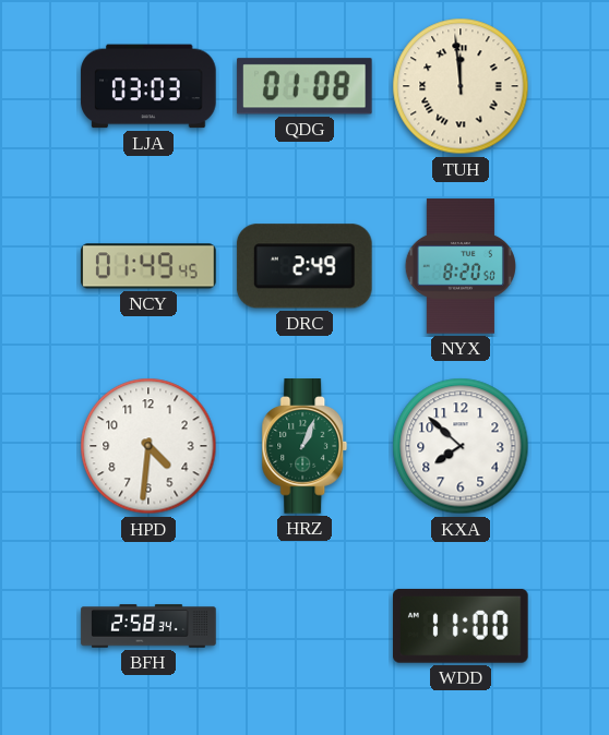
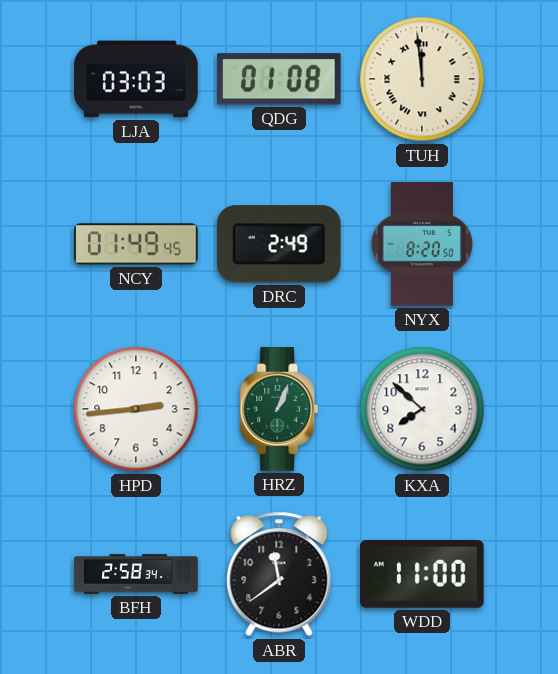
HPD: 4:31 -> 2:44
ABR: none -> 11:39
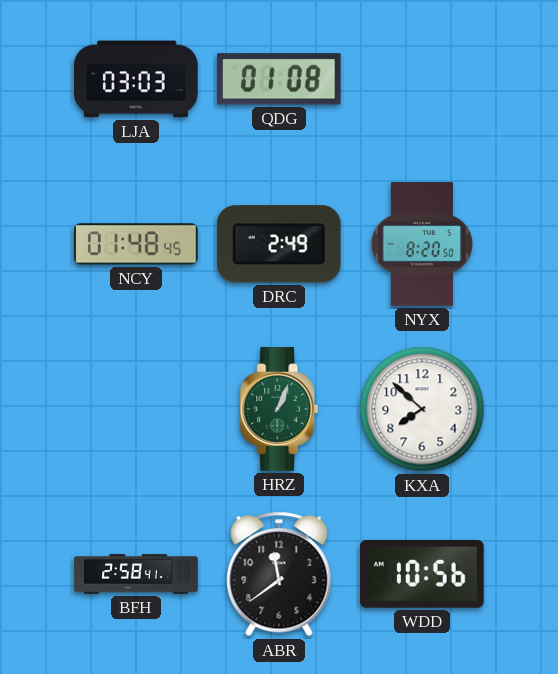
TUH: 11:59 -> none
NCY: 01:49 -> 01:48
HPD: 2:44 -> none
BFH: 2:58:34 -> 2:58:41
WDD: 11:00 -> 10:56
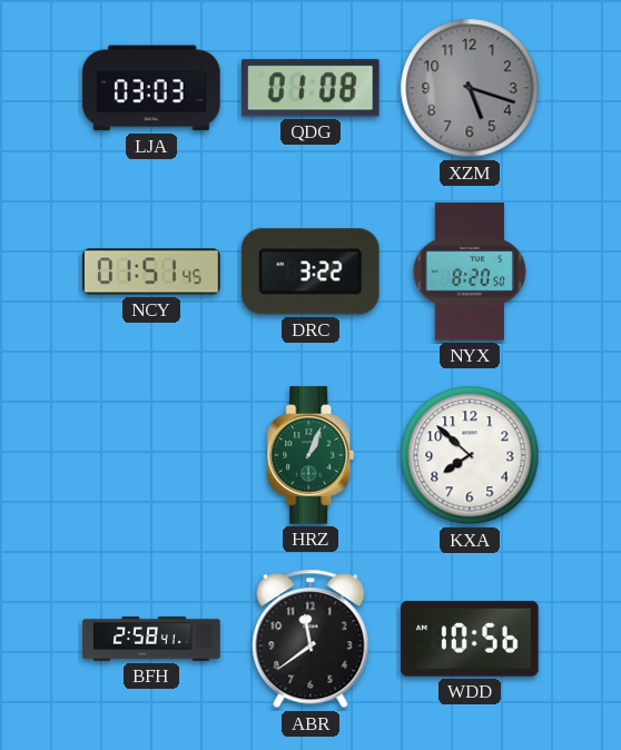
XZM: none -> 5:18
NCY: 01:48 -> 01:51
DRC: 2:49 -> 3:22
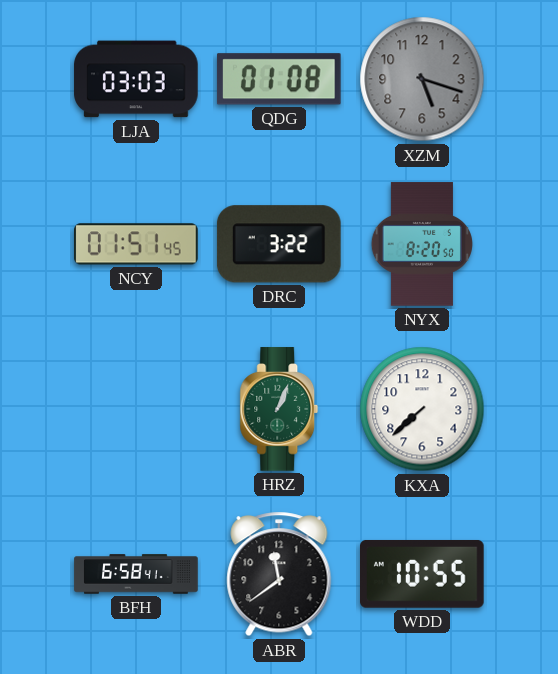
KXA: 7:52 -> 7:38
BFH: 2:58 -> 6:58
WDD: 10:56 -> 10:55
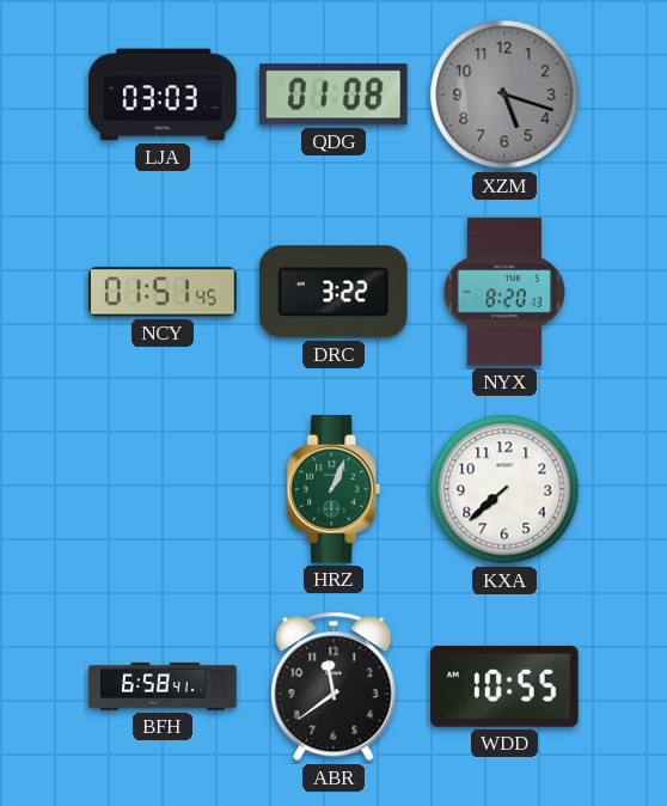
NYX: 8:20:50 -> 8:20:13
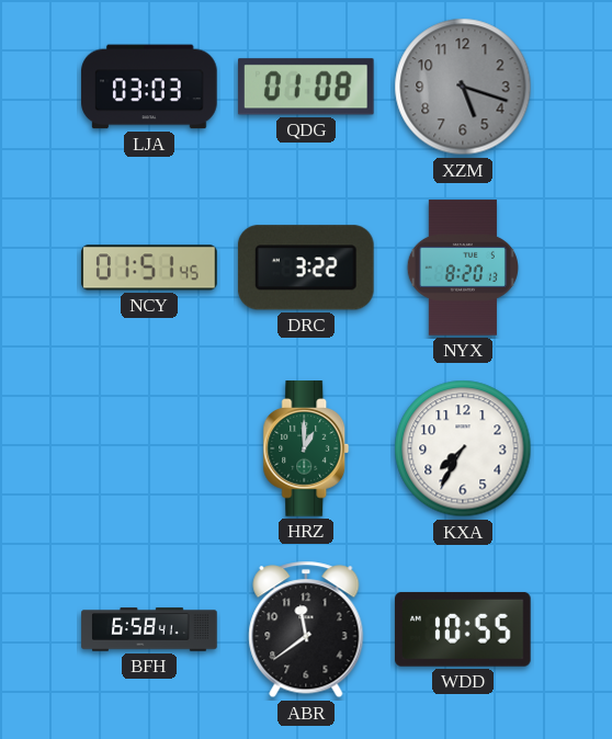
HRZ: 1:04 -> 1:00
KXA: 7:38 -> 7:35
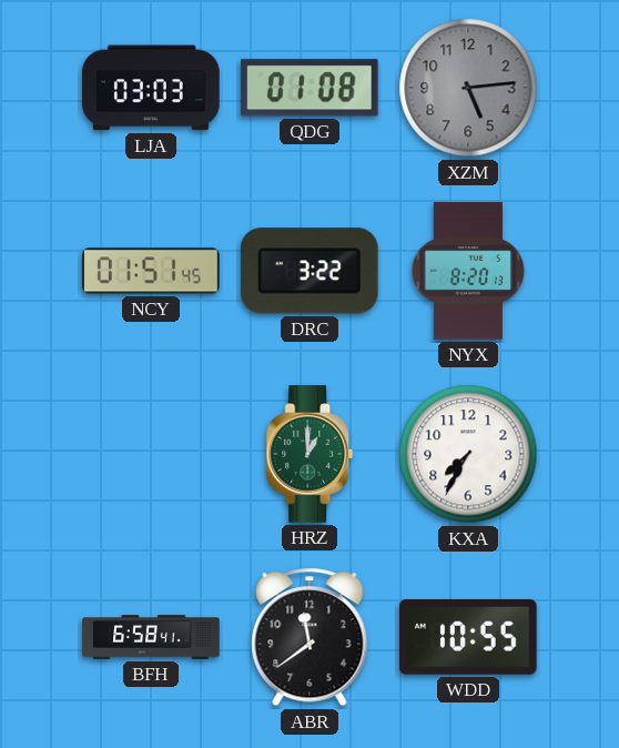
XZM: 5:18 -> 5:14
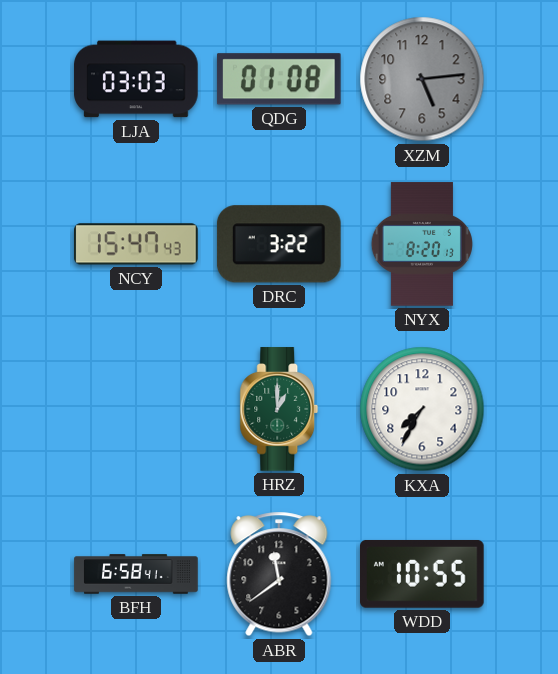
NCY: 01:51 -> 15:47
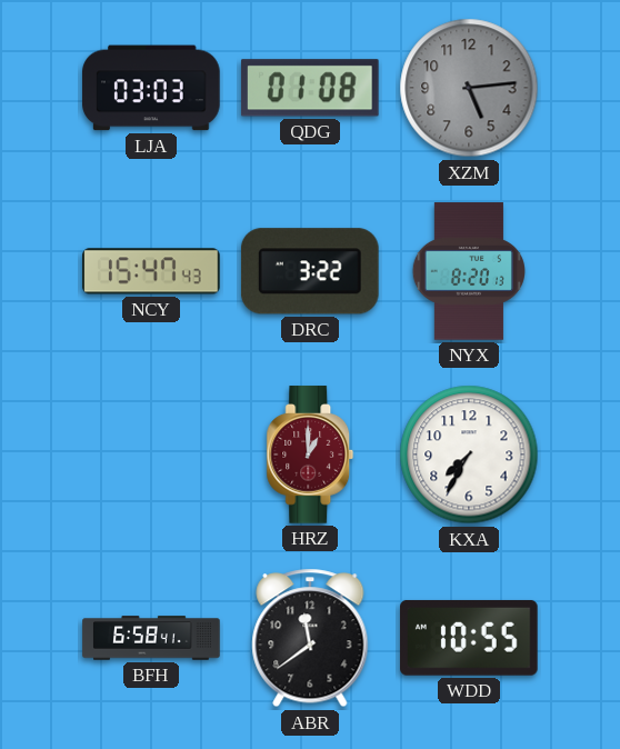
HRZ dial: green -> burgundy
